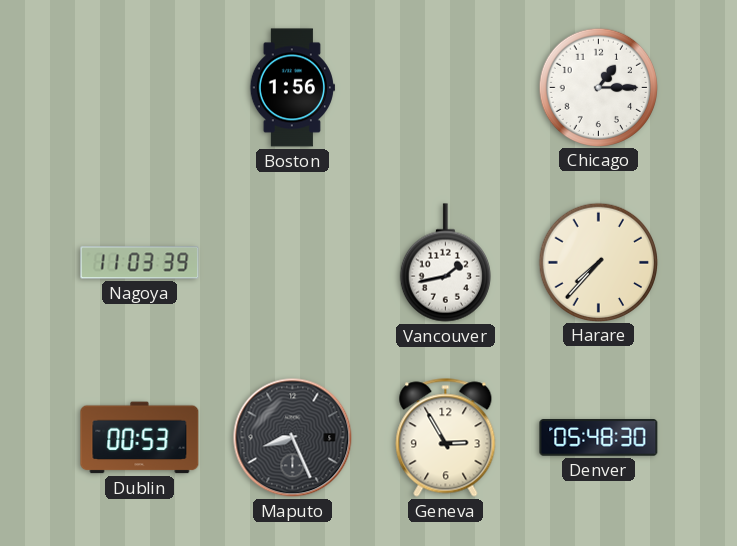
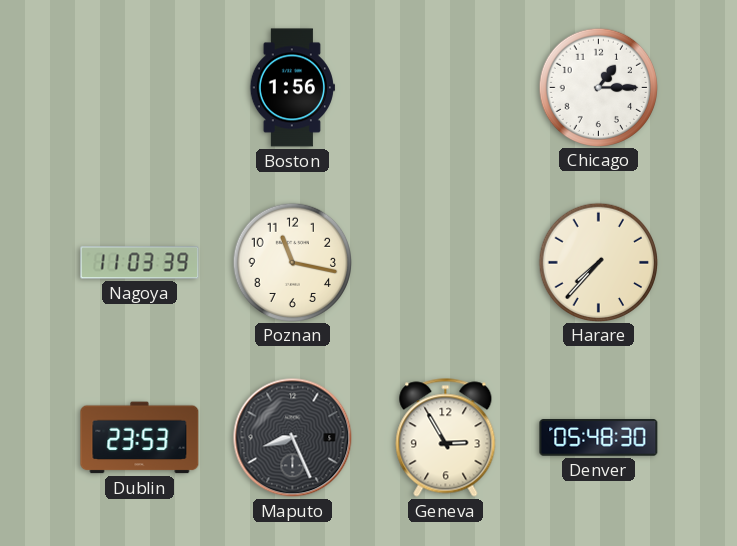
Poznan: none -> 11:17
Vancouver: 1:43 -> none
Dublin: 00:53 -> 23:53
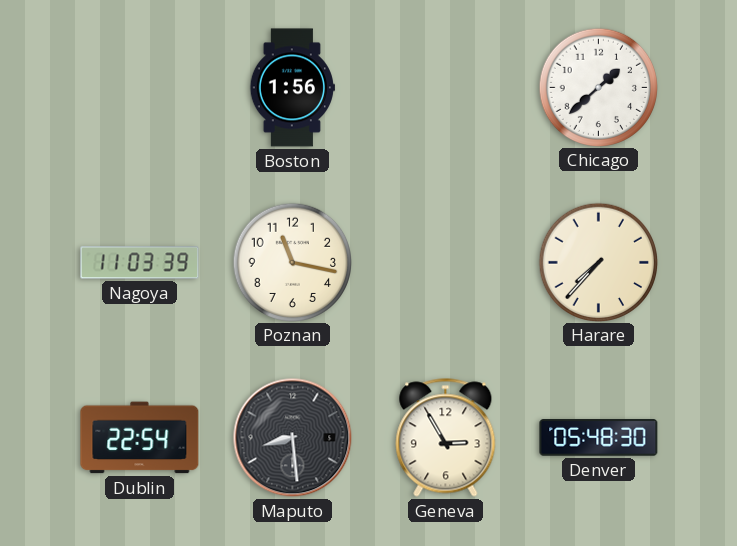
Chicago: 1:15 -> 1:38
Dublin: 23:53 -> 22:54
Maputo: 8:26 -> 8:29
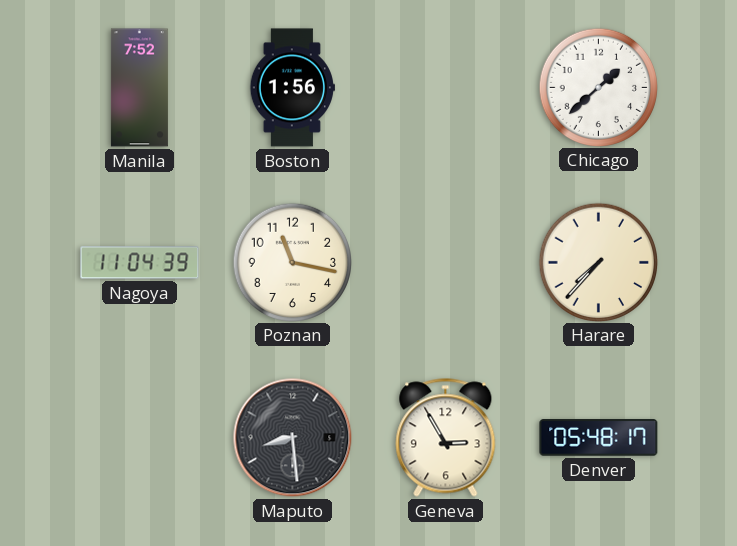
Manila: none -> 7:52
Nagoya: 11:03 -> 11:04
Dublin: 22:54 -> none
Denver: 05:48:30 -> 05:48:17
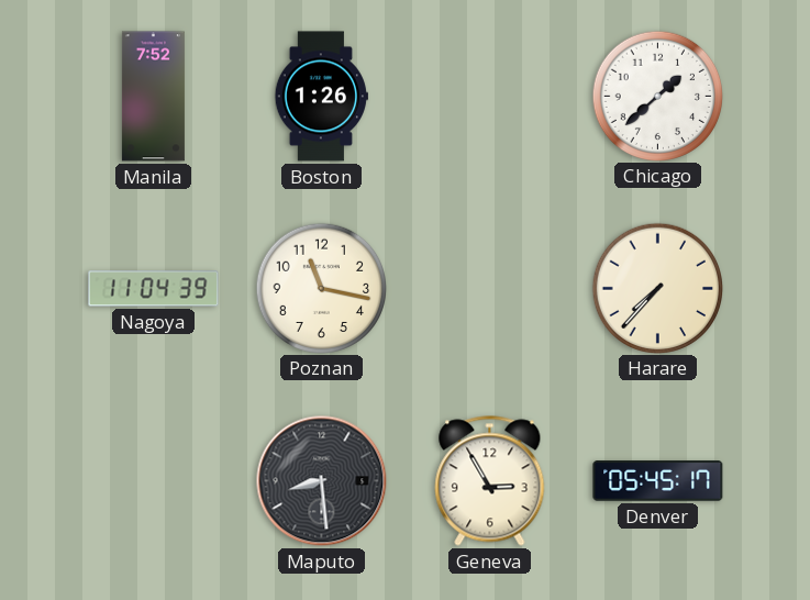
Boston: 1:56 -> 1:26
Denver: 05:48 -> 05:45
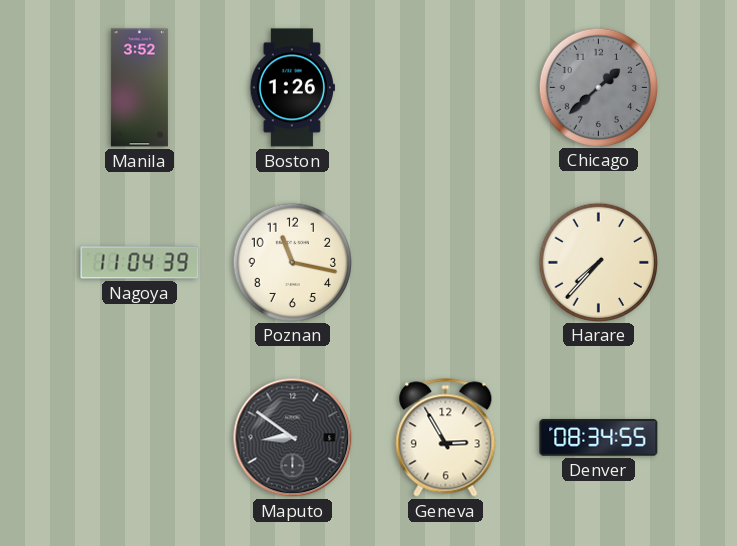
Manila: 7:52 -> 3:52
Chicago dial: white -> grey
Maputo: 8:29 -> 8:51
Denver: 05:45 -> 08:34
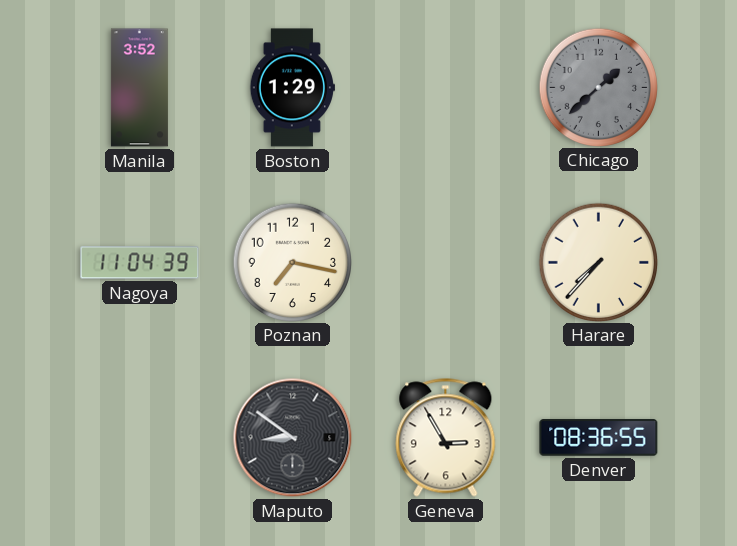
Boston: 1:26 -> 1:29
Poznan: 11:17 -> 7:17
Denver: 08:34 -> 08:36
